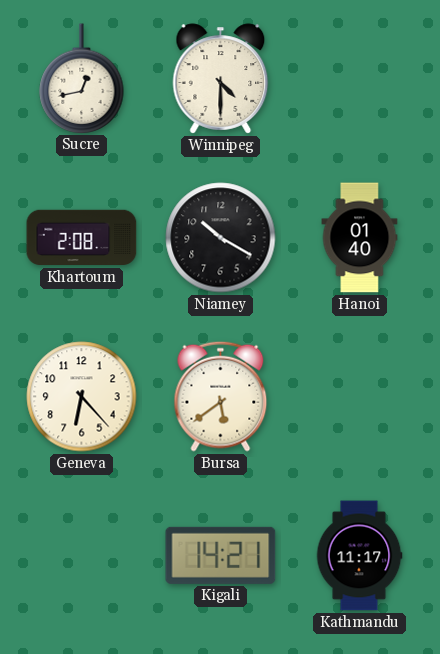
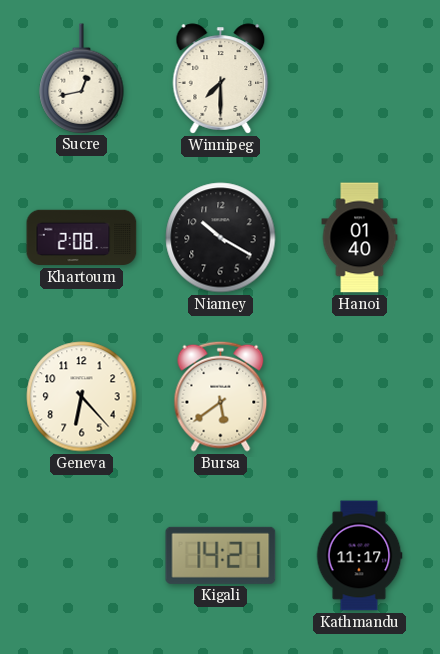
Winnipeg: 4:30 -> 7:30
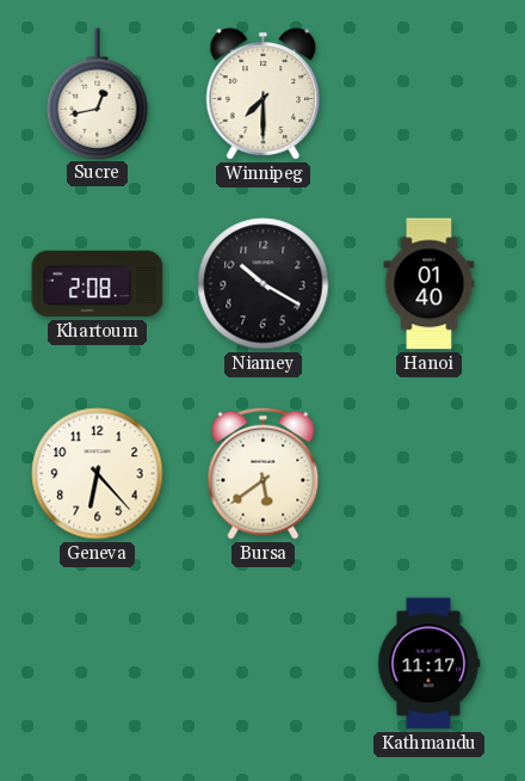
Kigali: 14:21 -> none
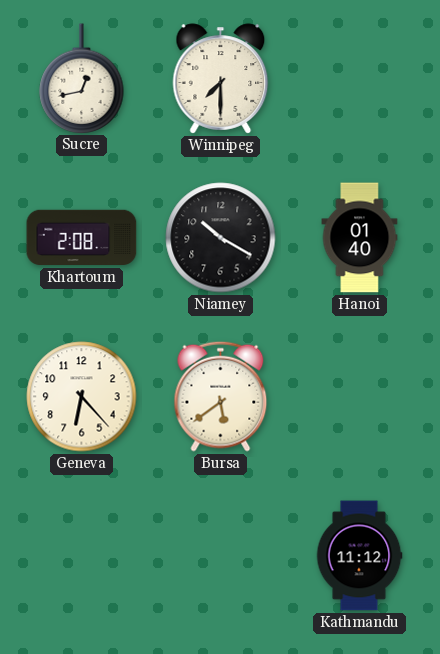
Kathmandu: 11:17 -> 11:12
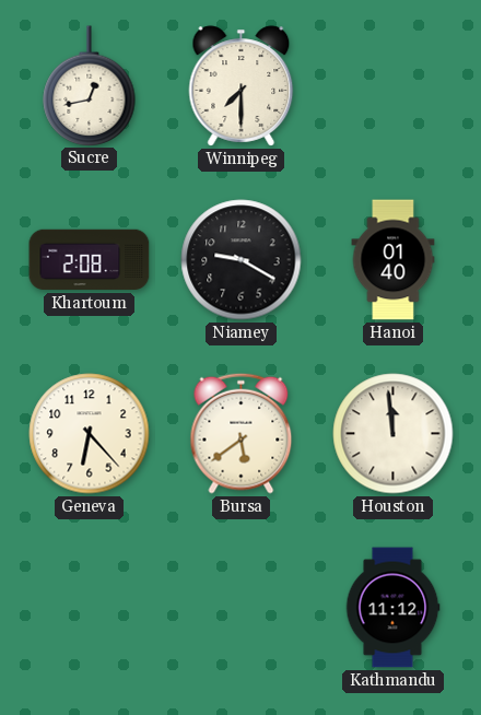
Niamey: 10:20 -> 9:20
Houston: none -> 11:59
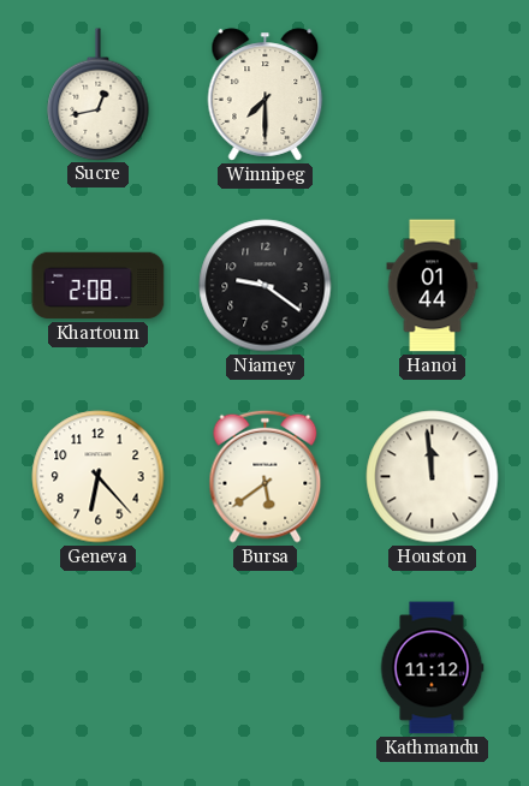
Niamey: 9:20 -> 9:21
Hanoi: 01:40 -> 01:44
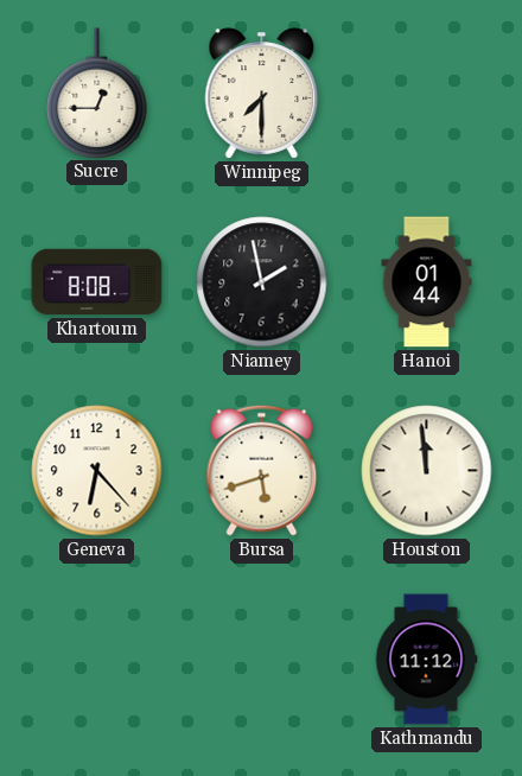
Sucre: 12:43 -> 12:45
Khartoum: 2:08 -> 8:08
Niamey: 9:21 -> 1:58
Bursa: 5:39 -> 5:42
